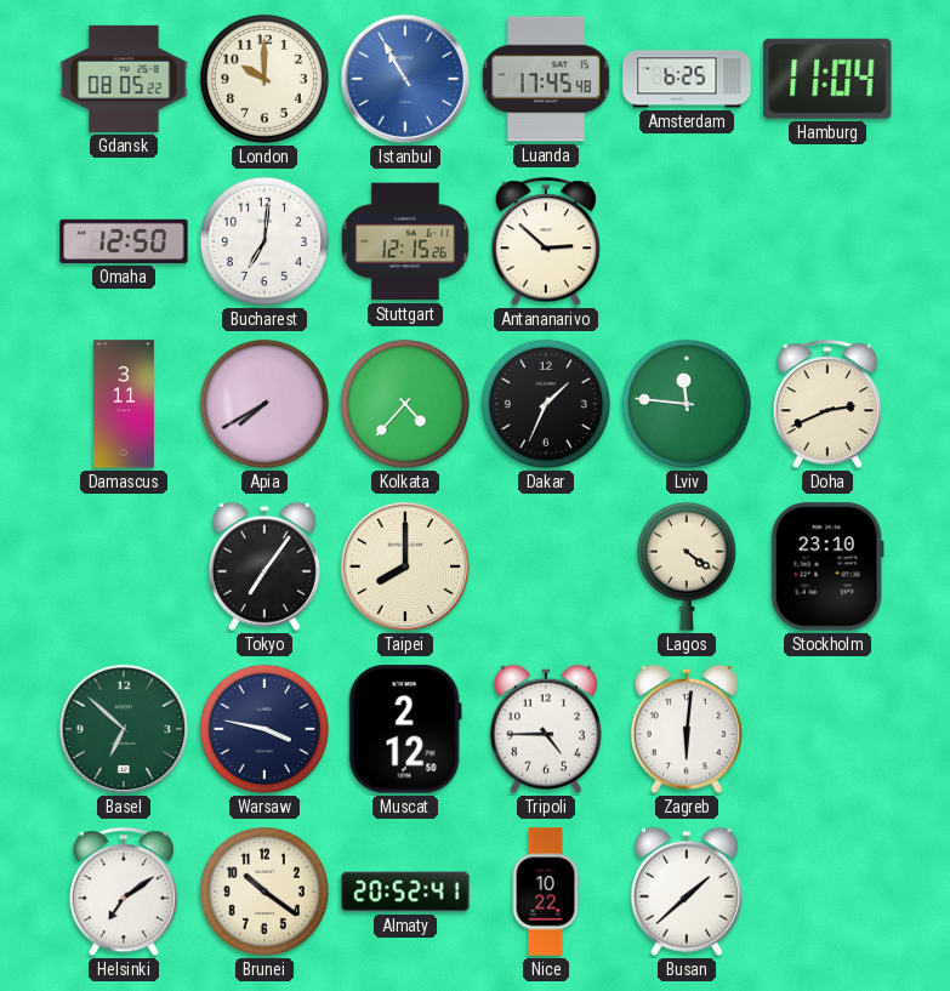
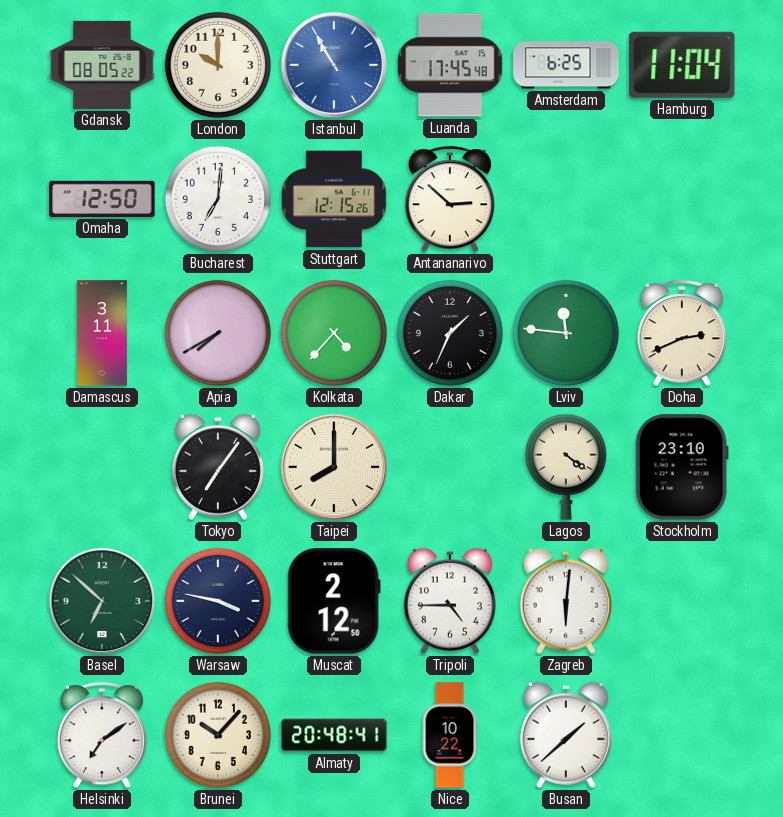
Brunei: 10:21 -> 10:07
Almaty: 20:52 -> 20:48
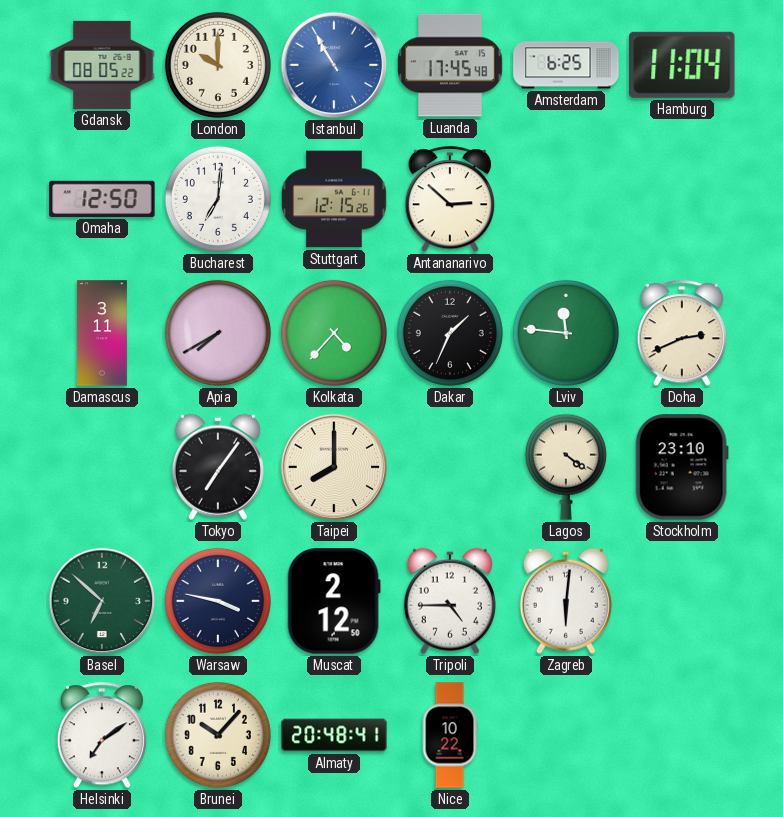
Busan: 1:38 -> none
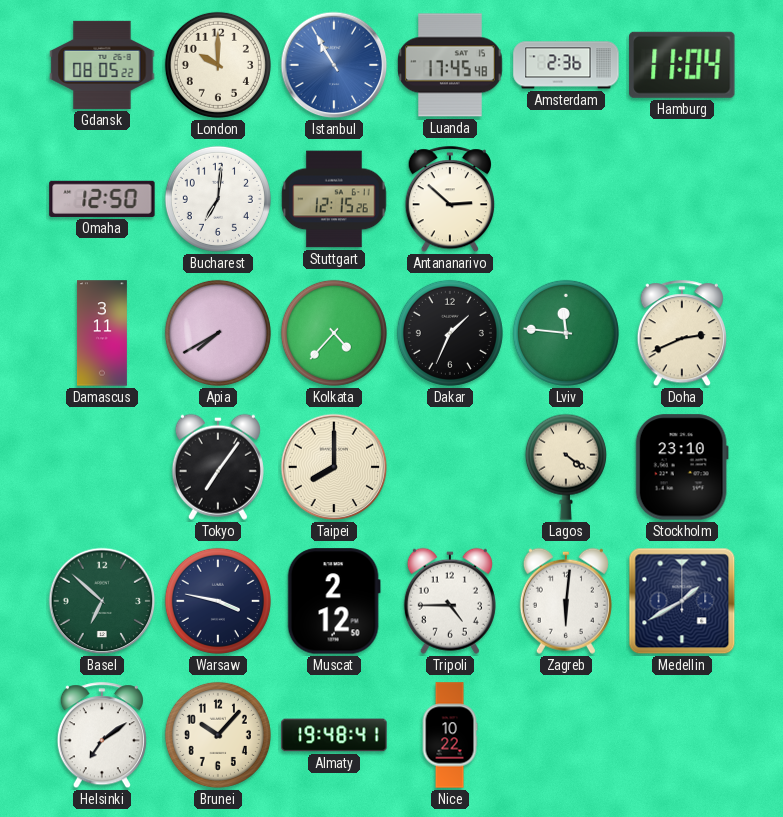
Amsterdam: 6:25 -> 2:36
Medellin: none -> 1:40
Almaty: 20:48 -> 19:48
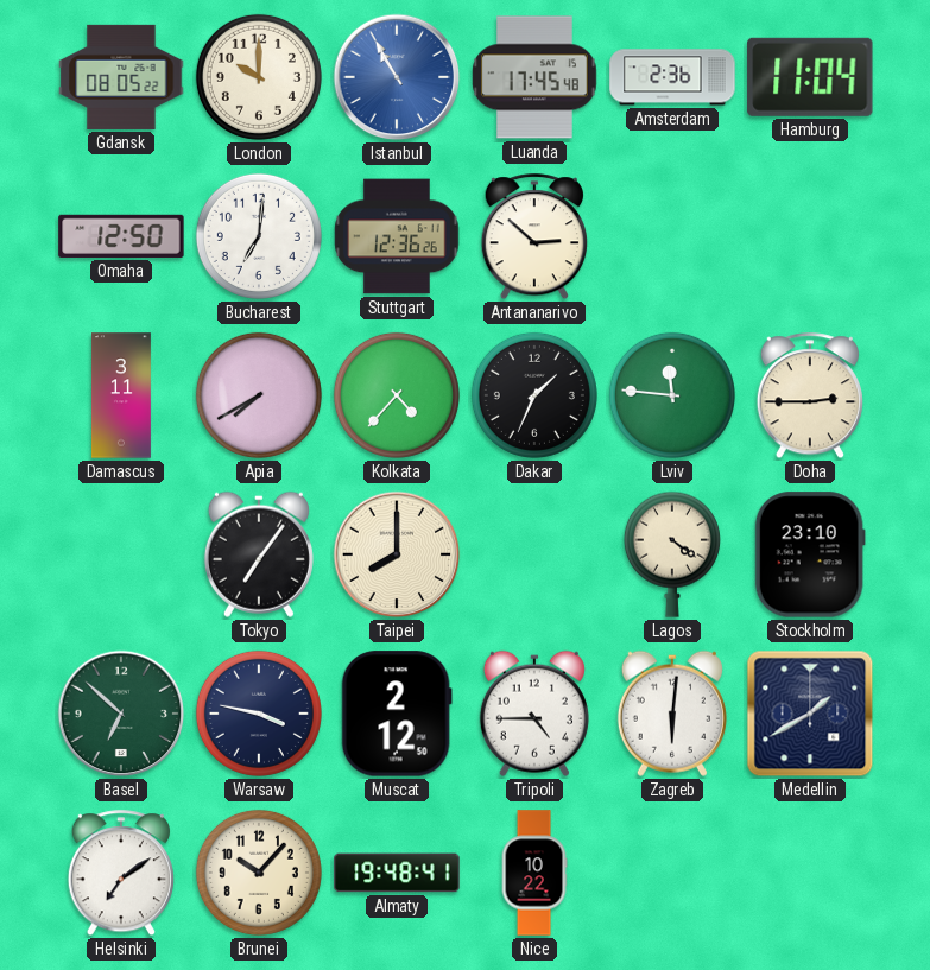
Stuttgart: 12:15 -> 12:36
Doha: 2:41 -> 2:45
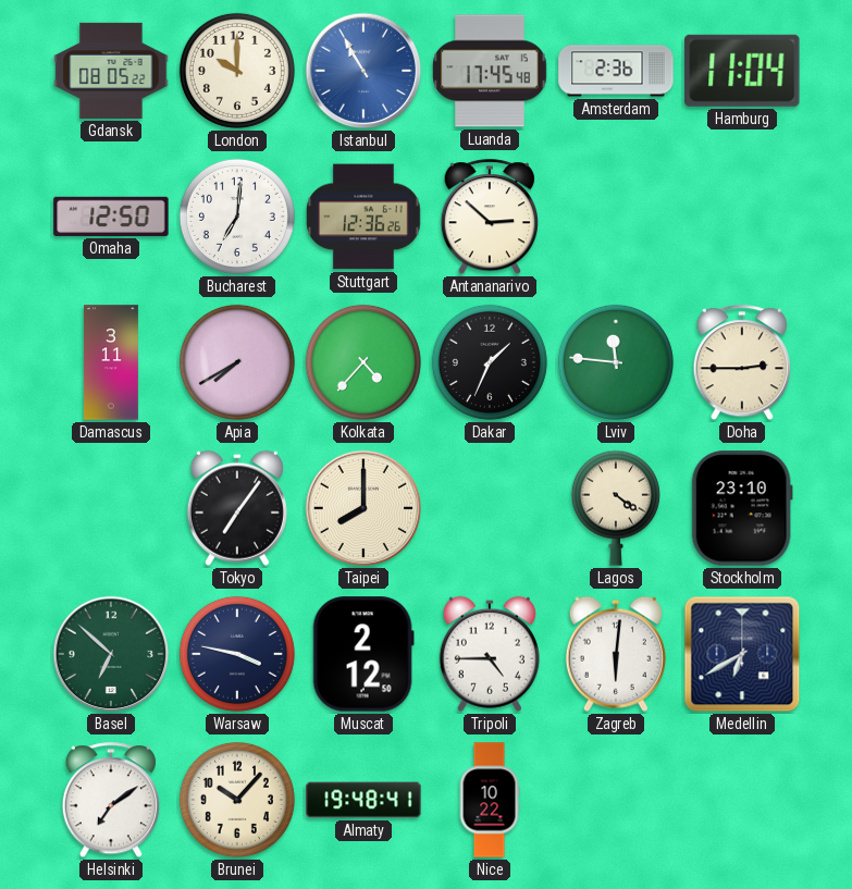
Medellin: 1:40 -> 6:40
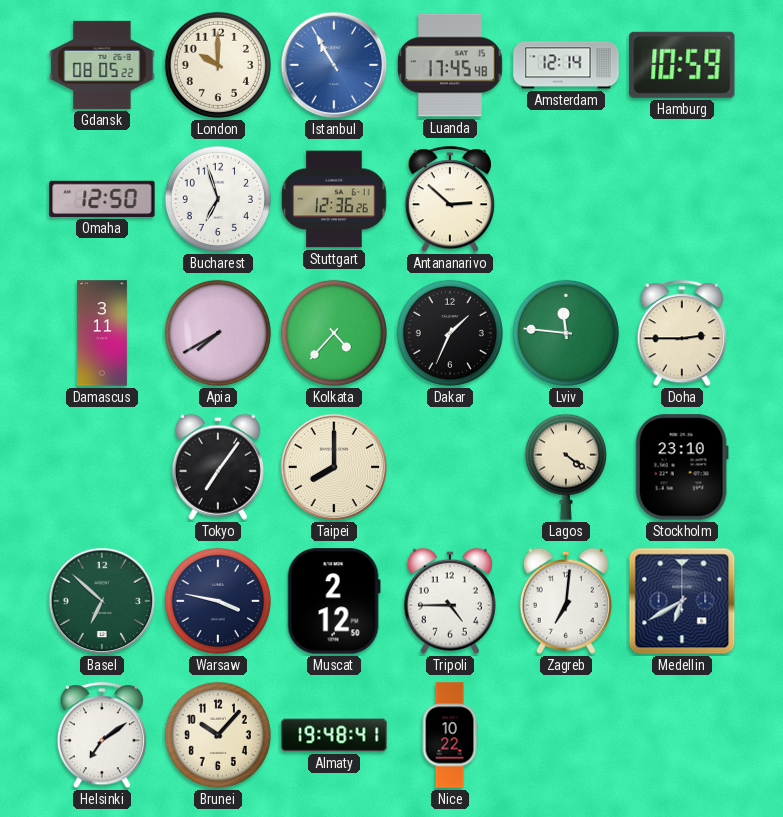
Amsterdam: 2:36 -> 12:14
Hamburg: 11:04 -> 10:59
Bucharest: 7:01 -> 6:57
Zagreb: 6:01 -> 7:01
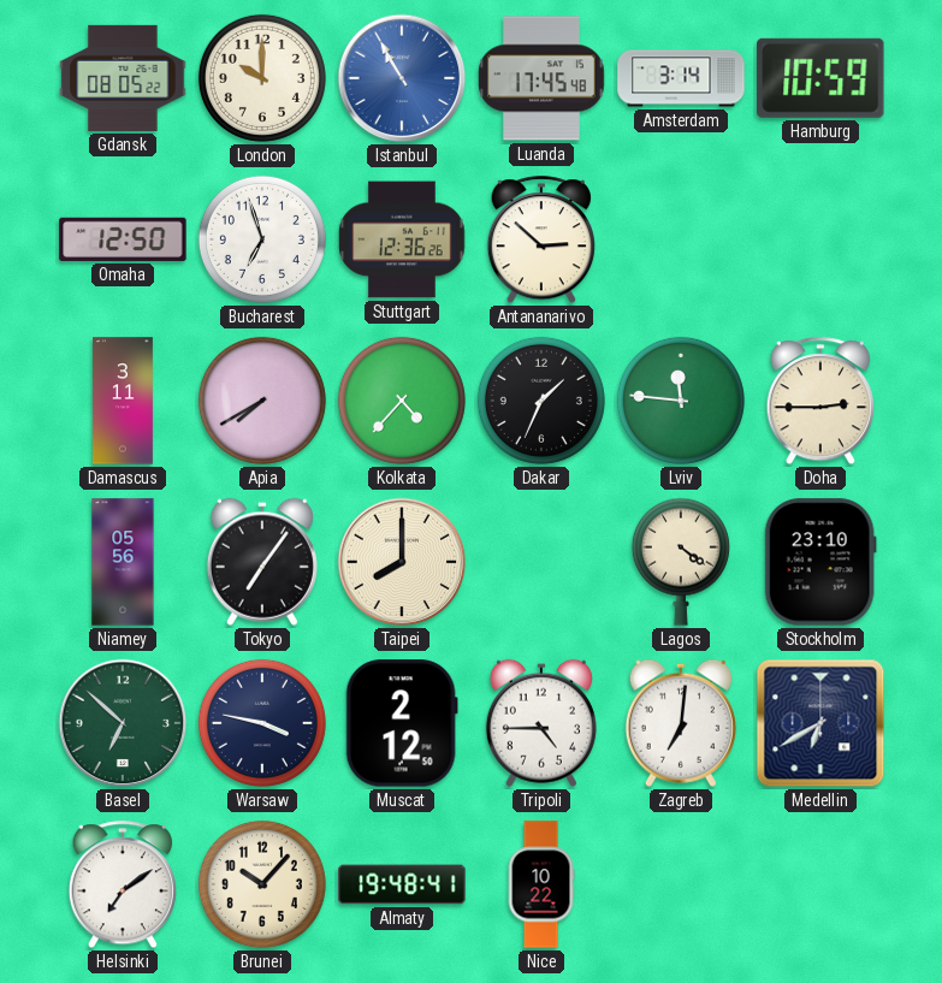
Amsterdam: 12:14 -> 3:14
Niamey: none -> 05:56
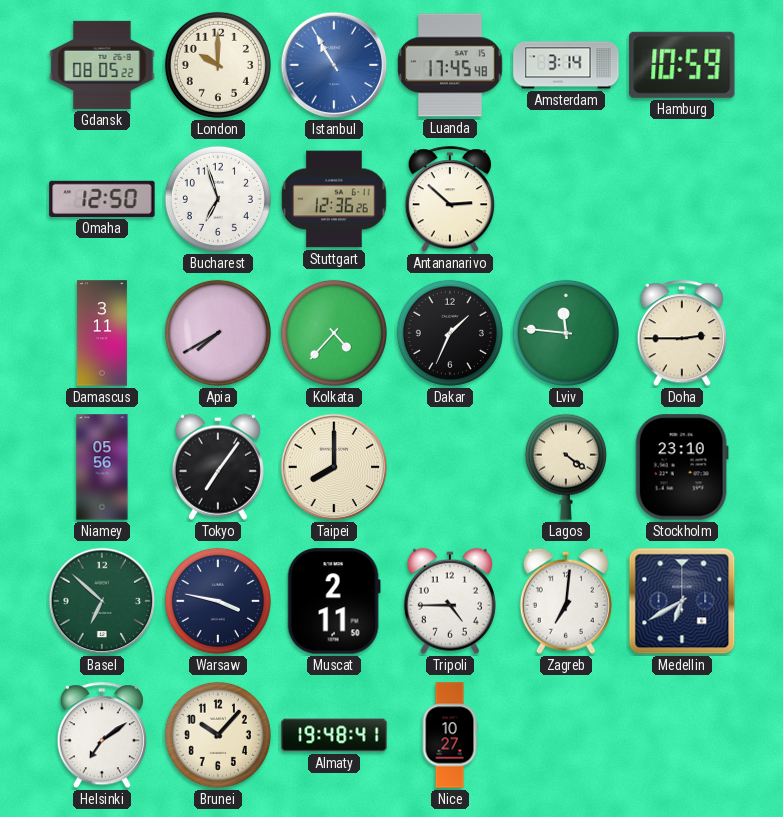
Muscat: 2:12 -> 2:11
Nice: 10:22 -> 10:27
